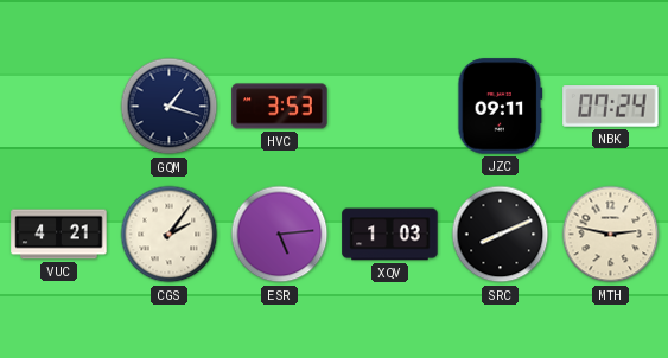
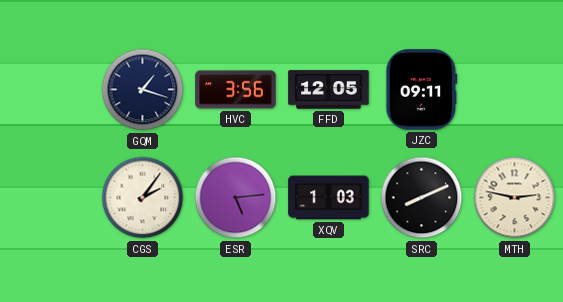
HVC: 3:53 -> 3:56
FFD: none -> 12:05
NBK: 07:24 -> none
VUC: 4:21 -> none
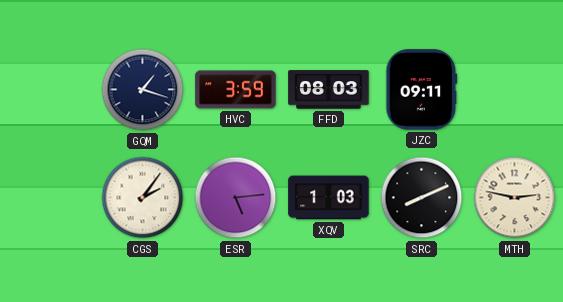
HVC: 3:56 -> 3:59
FFD: 12:05 -> 08:03
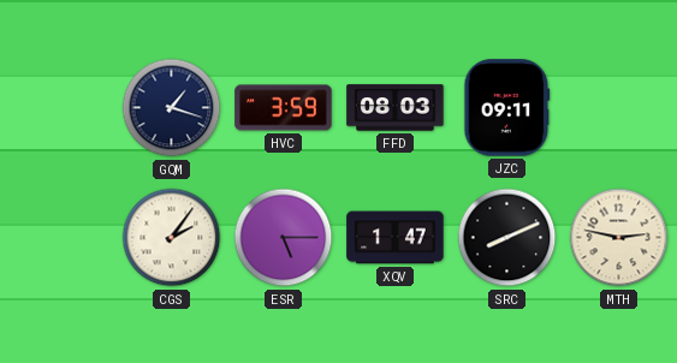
ESR: 5:14 -> 5:15
XQV: 1:03 -> 1:47
